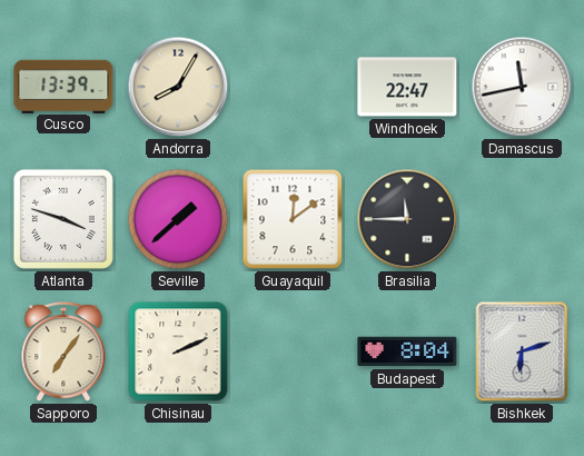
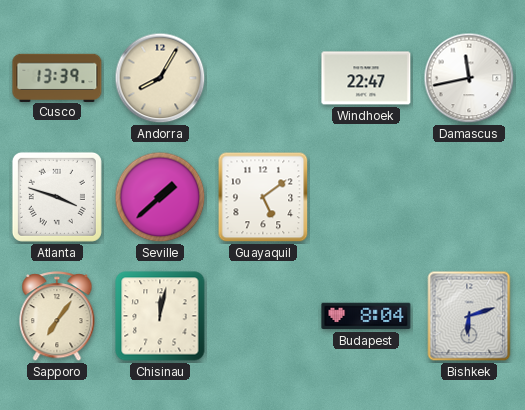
Guayaquil: 12:09 -> 5:09
Brasilia: 11:45 -> none
Chisinau: 2:11 -> 12:02
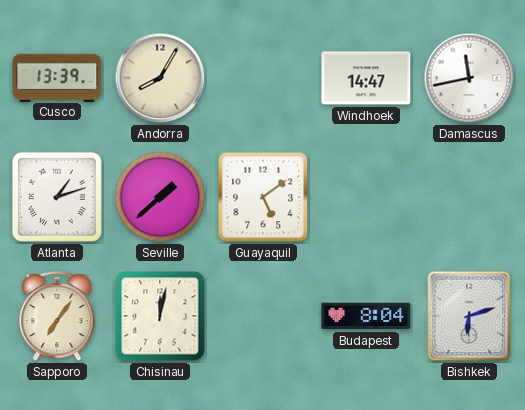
Windhoek: 22:47 -> 14:47
Atlanta: 3:48 -> 1:12
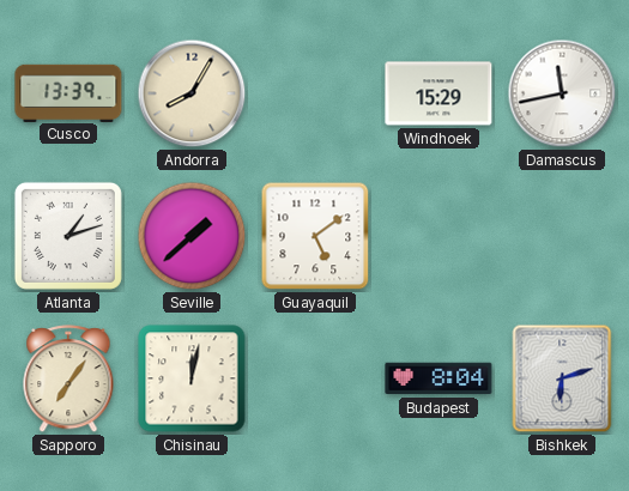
Windhoek: 14:47 -> 15:29
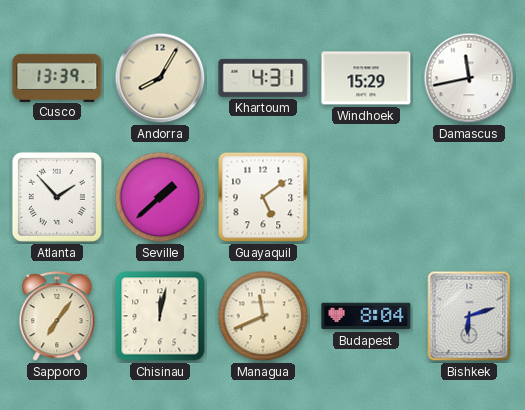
Khartoum: none -> 4:31
Atlanta: 1:12 -> 1:53
Managua: none -> 11:41
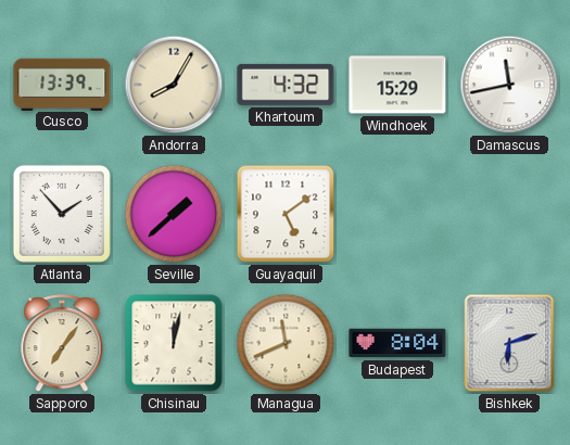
Khartoum: 4:31 -> 4:32
